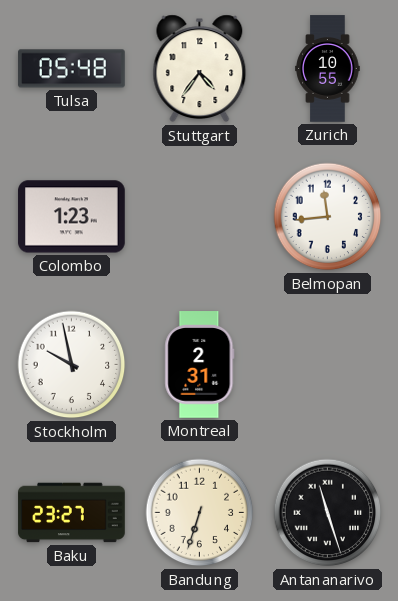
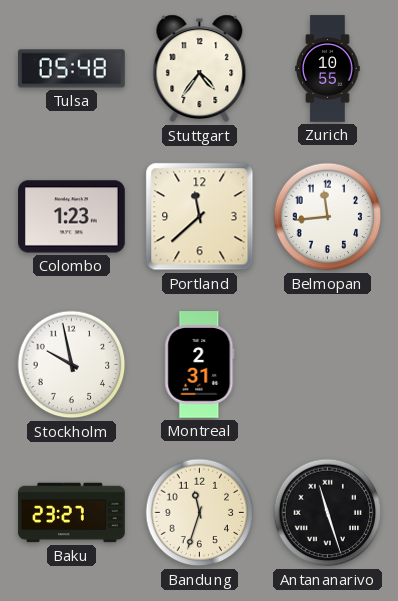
Portland: none -> 11:38
Bandung: 6:33 -> 11:33
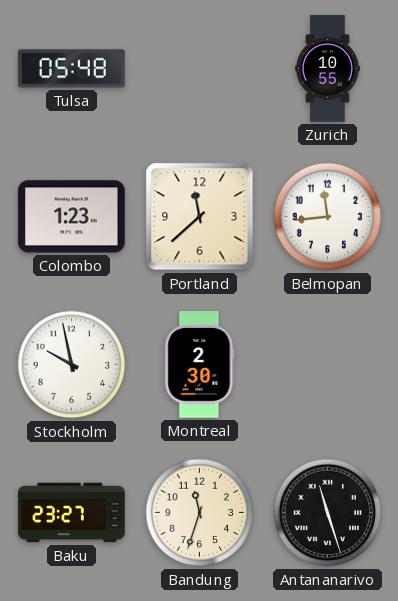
Stuttgart: 4:36 -> none
Montreal: 2:31 -> 2:30
